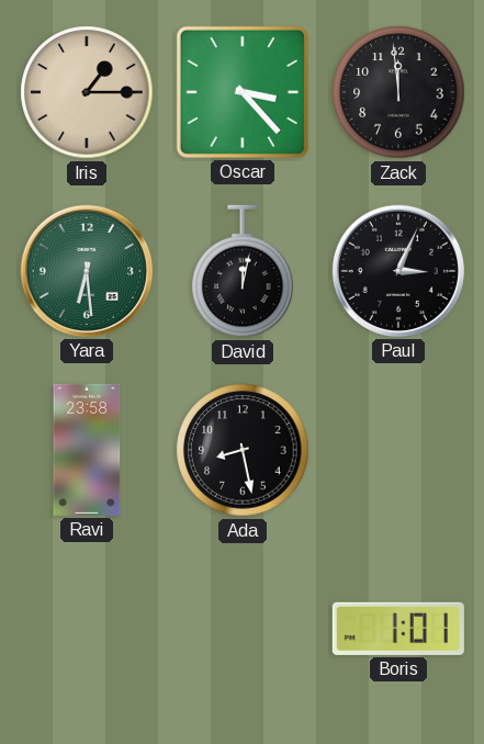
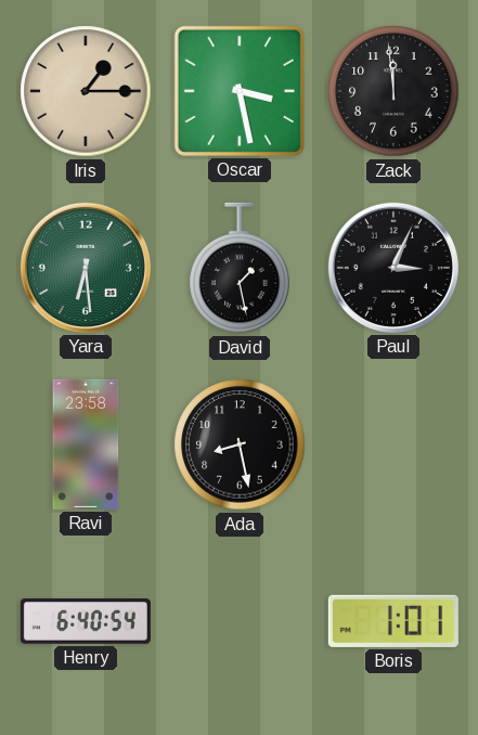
Oscar: 3:23 -> 3:28
David: 12:02 -> 1:28
Henry: none -> 6:40
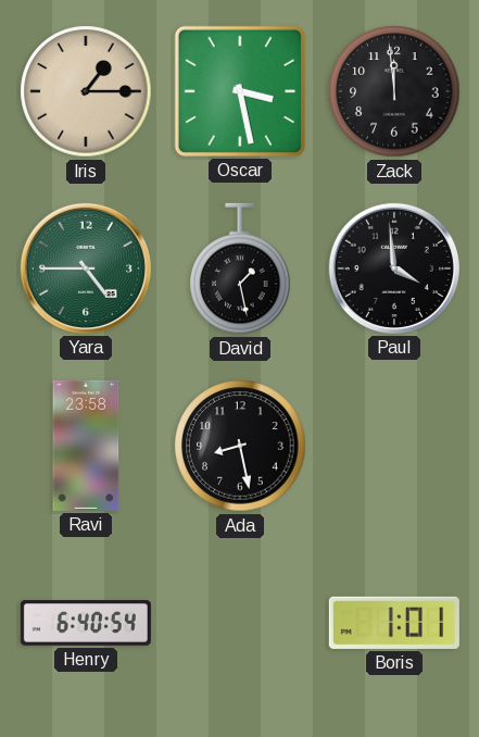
Yara: 6:29 -> 4:45
Paul: 3:04 -> 3:59
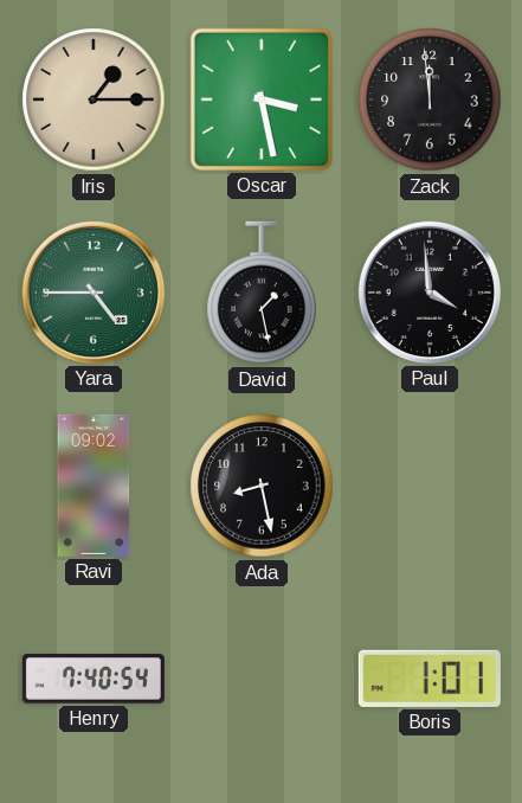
Ravi: 23:58 -> 09:02
Henry: 6:40 -> 7:40
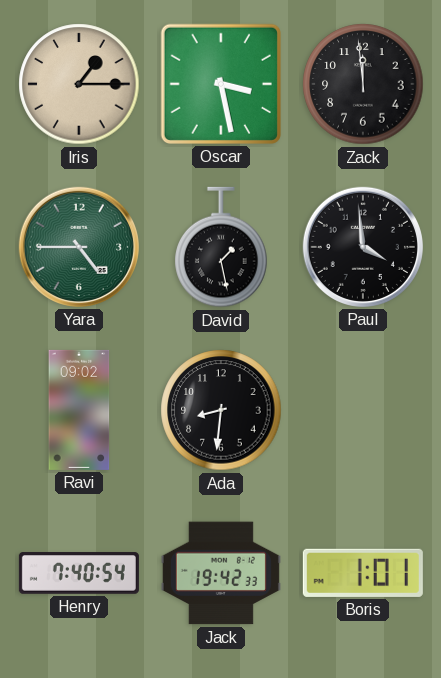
Ada: 8:28 -> 8:31
Jack: none -> 19:42
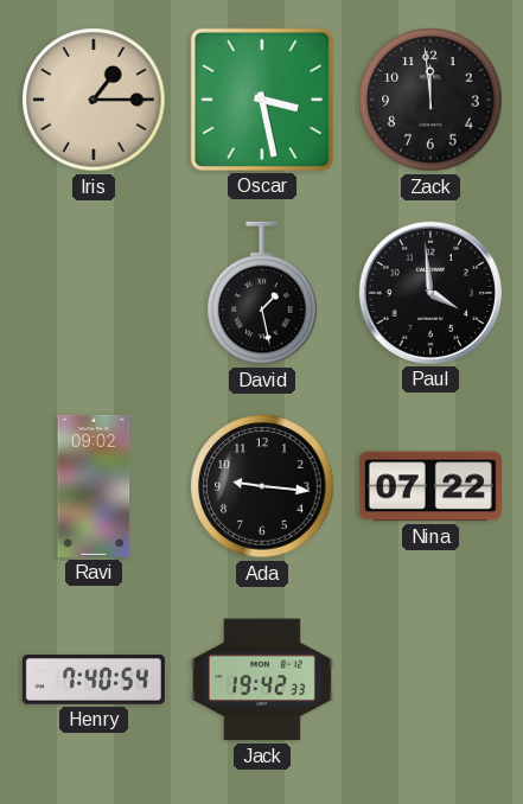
Yara: 4:45 -> none
Ada: 8:31 -> 9:16
Nina: none -> 07:22
Boris: 1:01 -> none
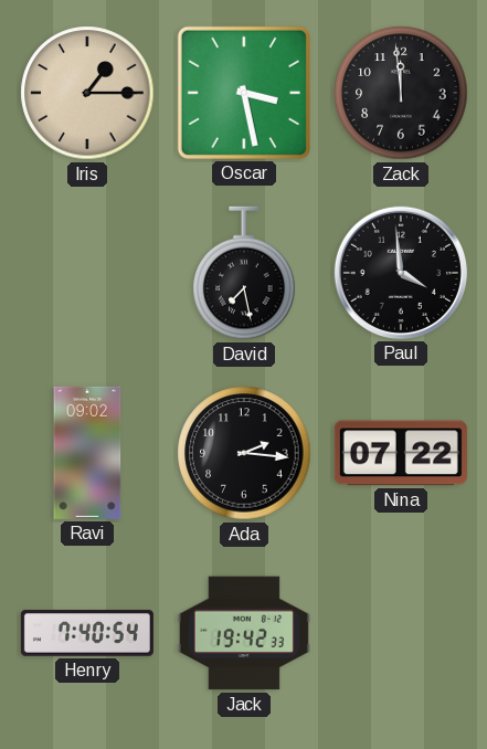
David: 1:28 -> 7:28
Ada: 9:16 -> 2:16
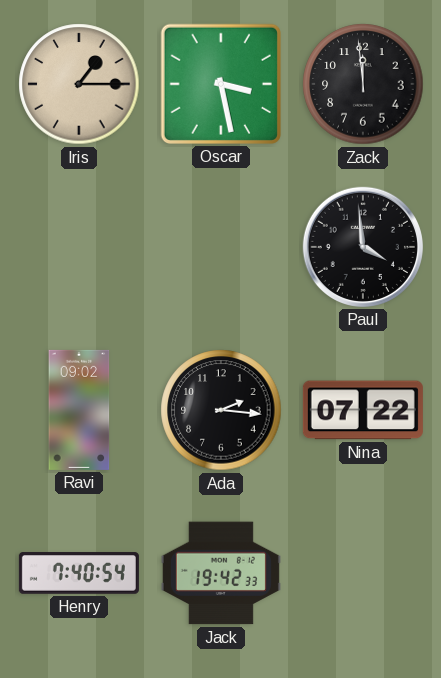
David: 7:28 -> none
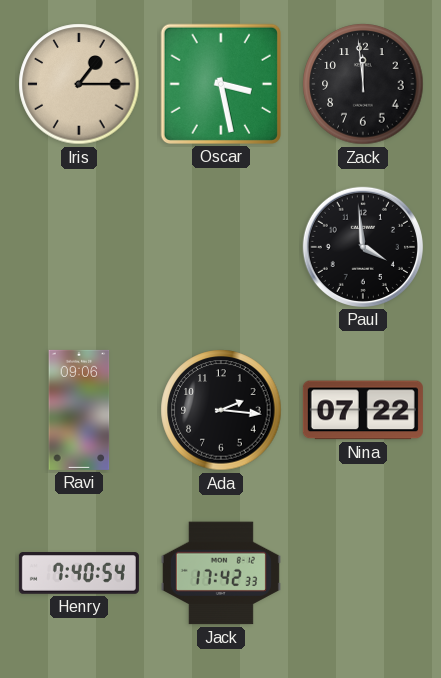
Ravi: 09:02 -> 09:06
Jack: 19:42 -> 17:42
